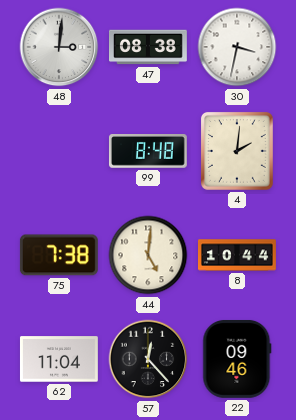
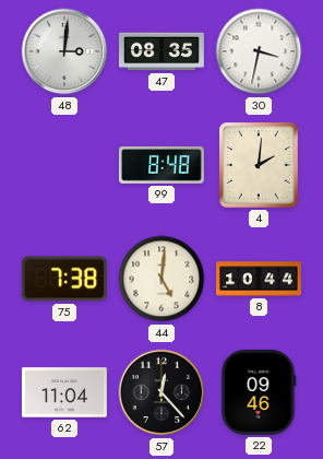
47: 08:38 -> 08:35
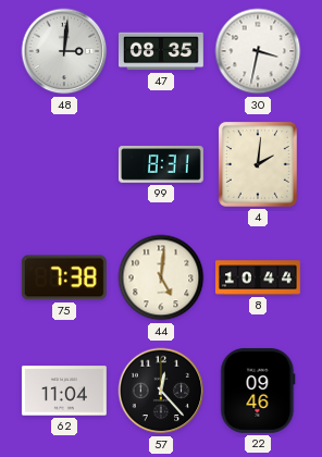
99: 8:48 -> 8:31
